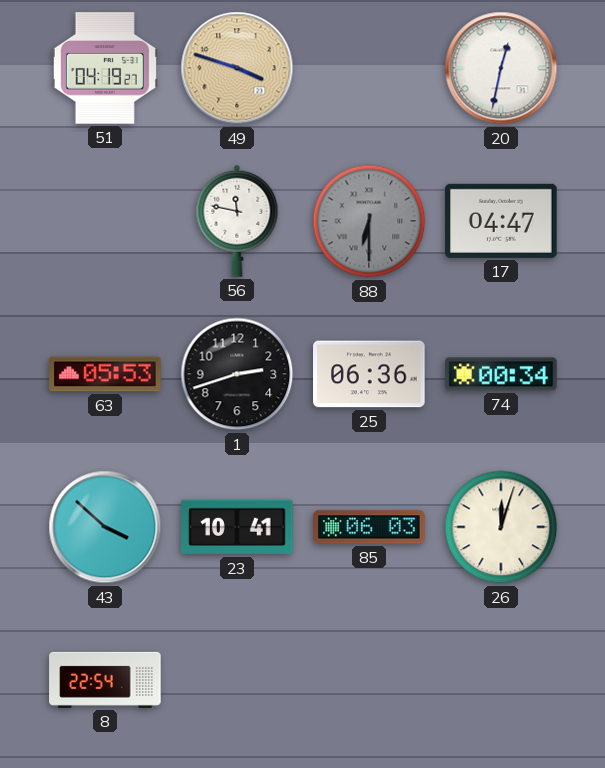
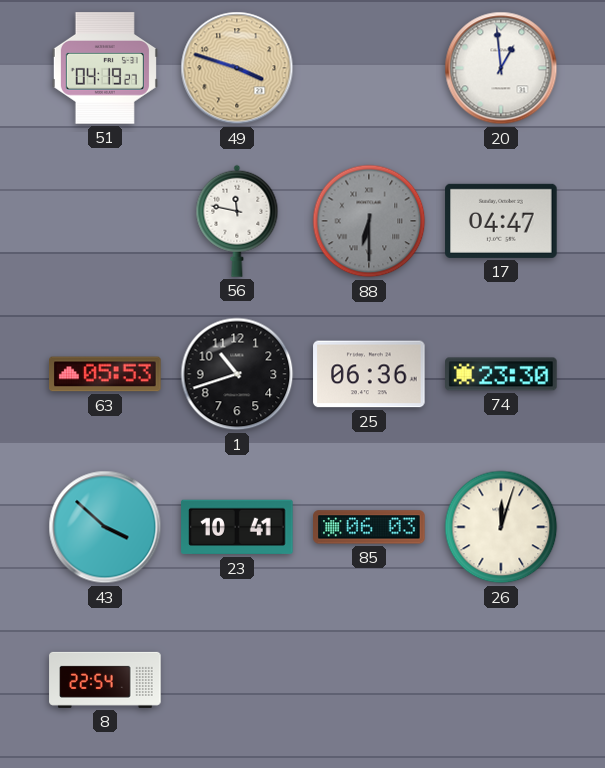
20: 12:32 -> 12:59
1: 2:42 -> 10:42
74: 00:34 -> 23:30
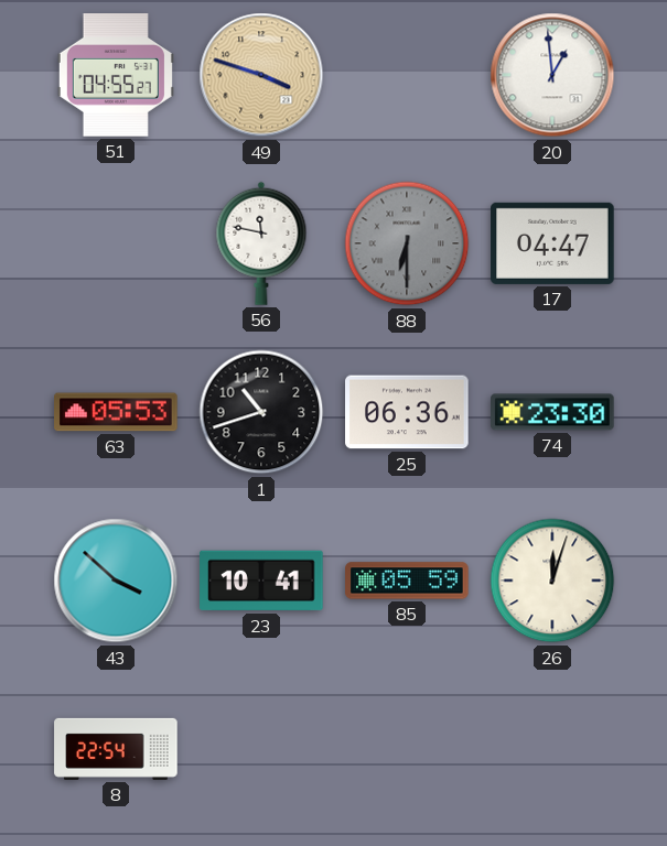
51: 04:19 -> 04:55
85: 06:03 -> 05:59
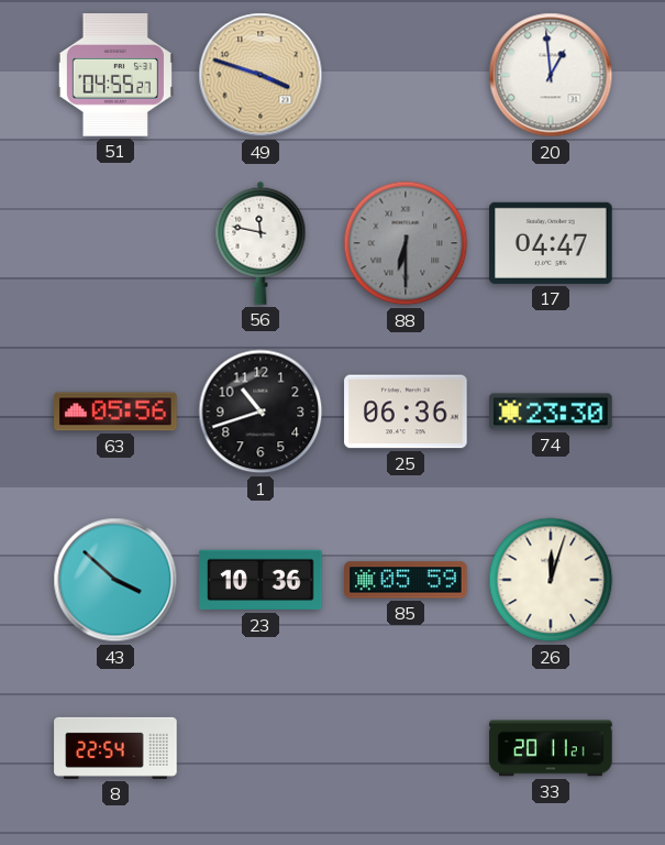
63: 05:53 -> 05:56
23: 10:41 -> 10:36
33: none -> 20:11
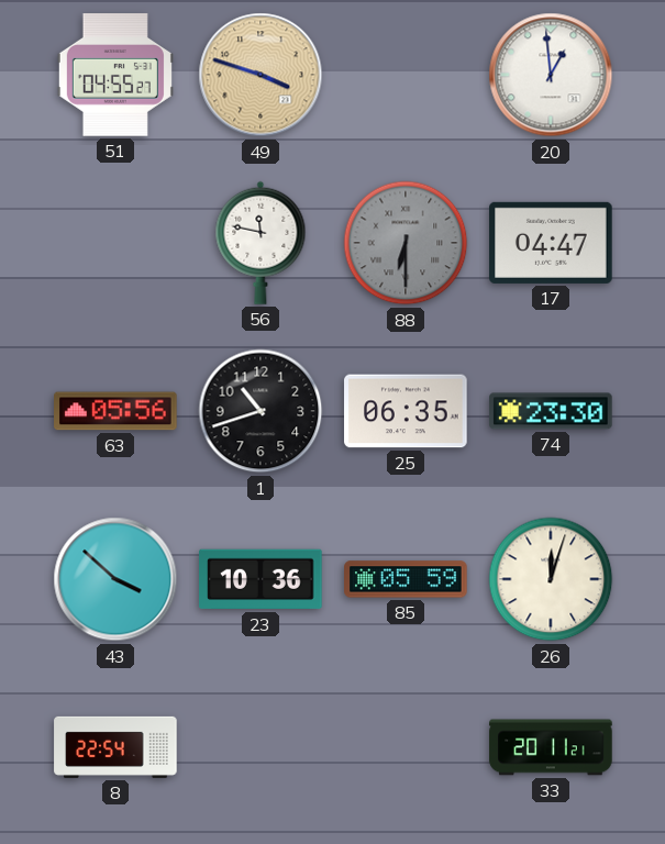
25: 06:36 -> 06:35
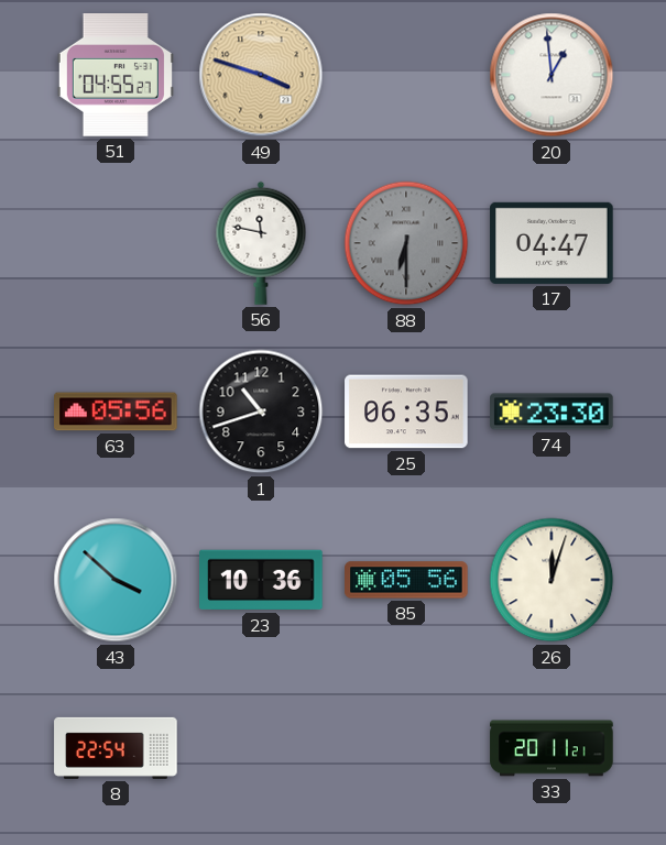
85: 05:59 -> 05:56
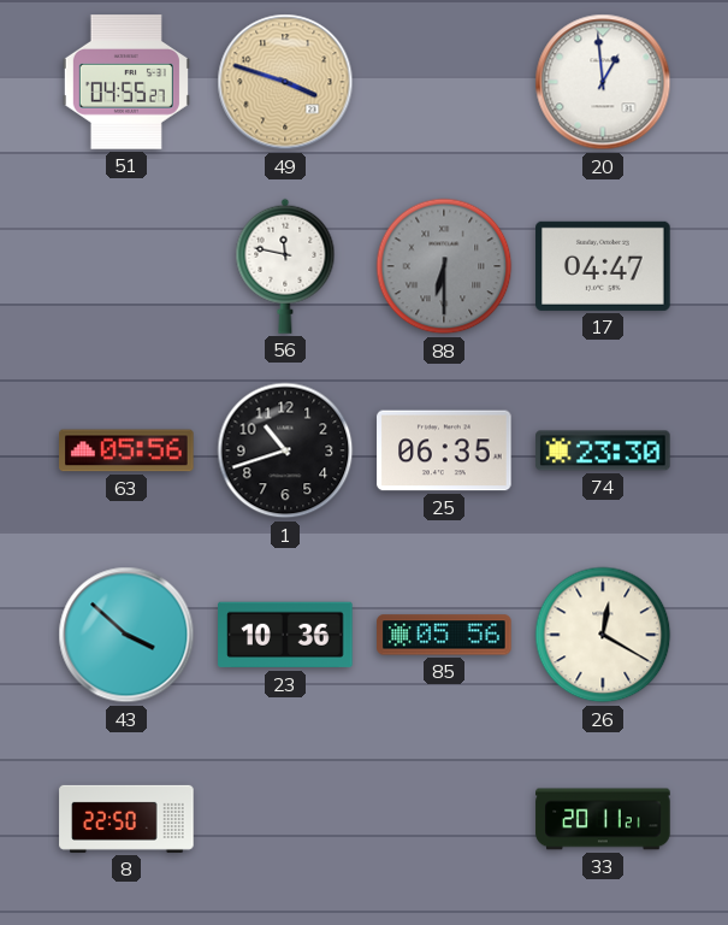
26: 12:03 -> 12:20
8: 22:54 -> 22:50
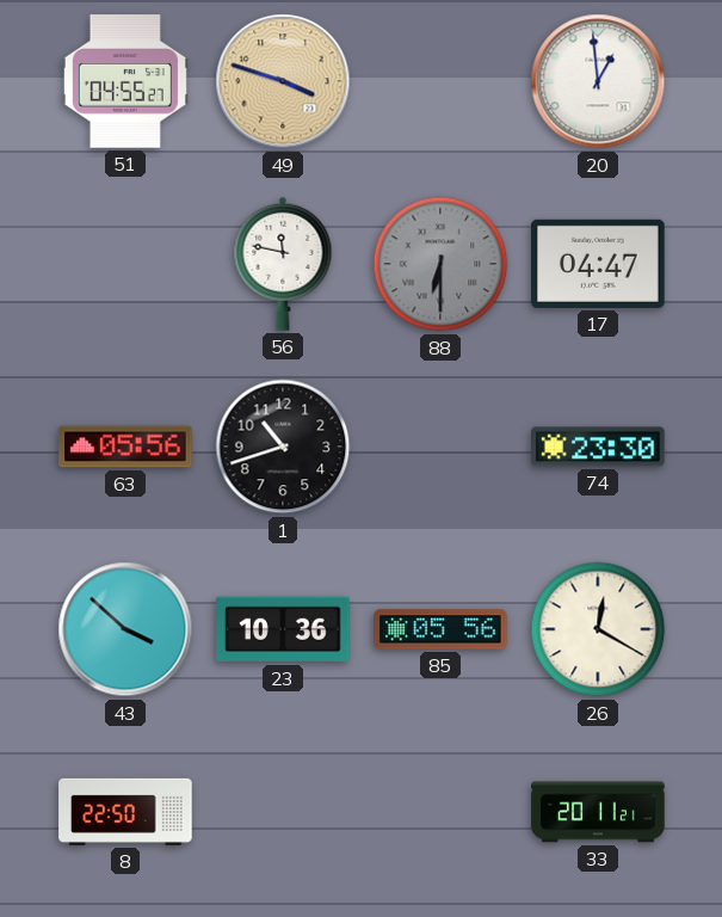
25: 06:35 -> none
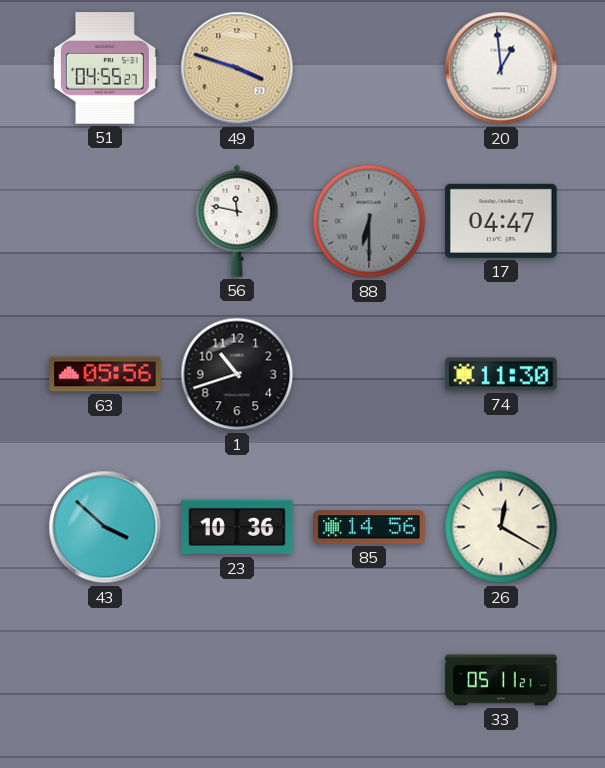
74: 23:30 -> 11:30
85: 05:56 -> 14:56
8: 22:50 -> none
33: 20:11 -> 05:11
